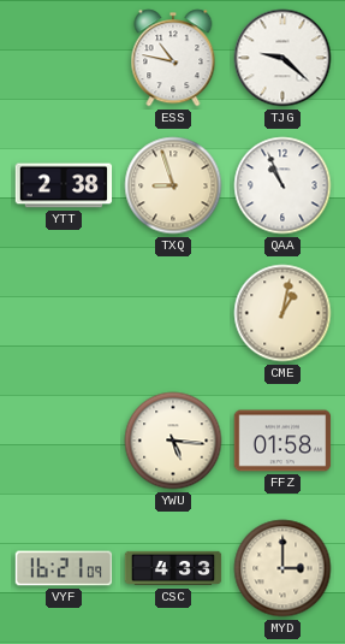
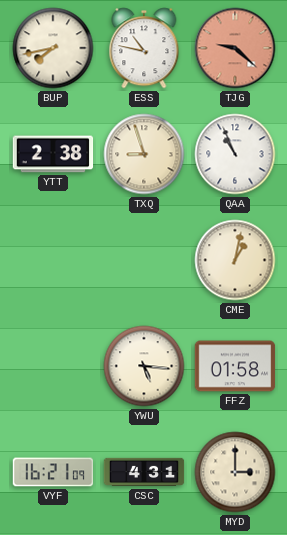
BUP: none -> 7:43
TJG dial: white -> salmon
CSC: 4:33 -> 4:31
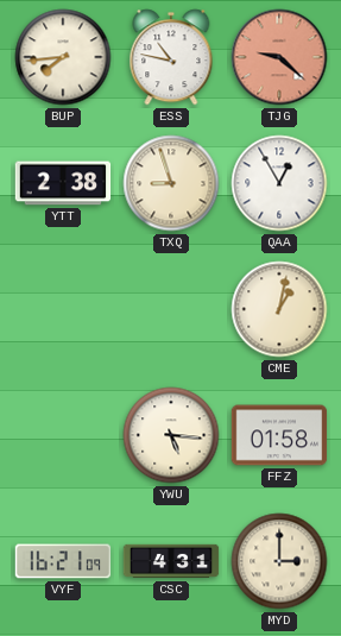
BUP: 7:43 -> 7:44
QAA: 10:56 -> 12:55
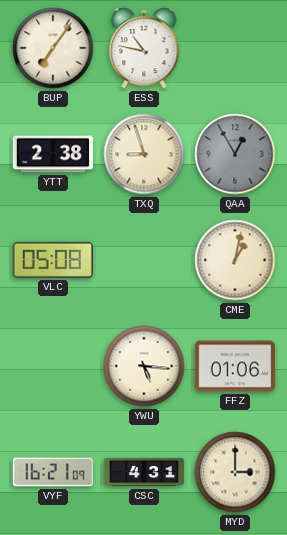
BUP: 7:44 -> 7:06
TJG: 9:22 -> none
QAA dial: white -> grey
VLC: none -> 05:08
FFZ: 01:58 -> 01:06
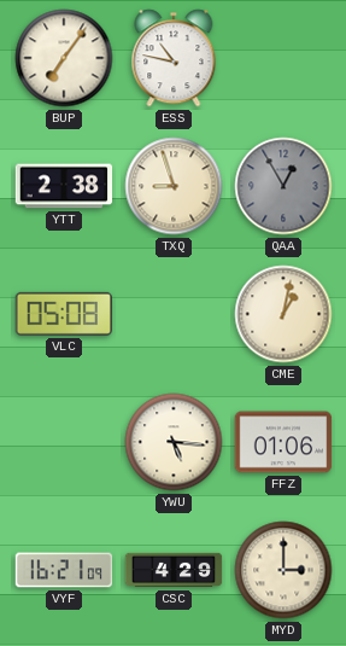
CSC: 4:31 -> 4:29
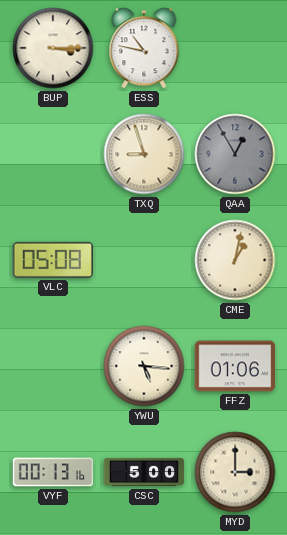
BUP: 7:06 -> 3:15
YTT: 2:38 -> none
VYF: 16:21 -> 00:13
CSC: 4:29 -> 5:00
